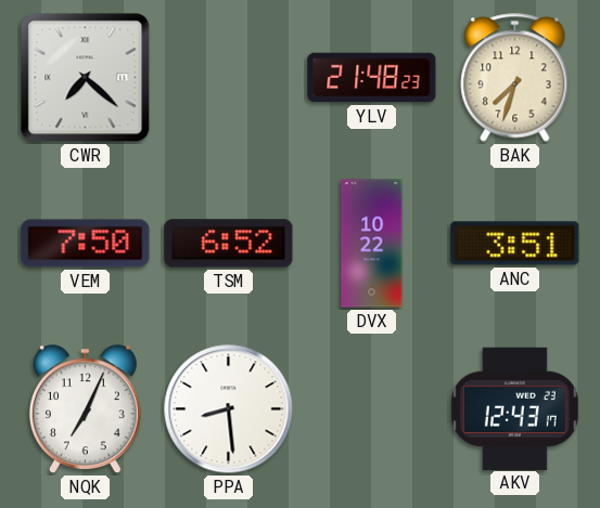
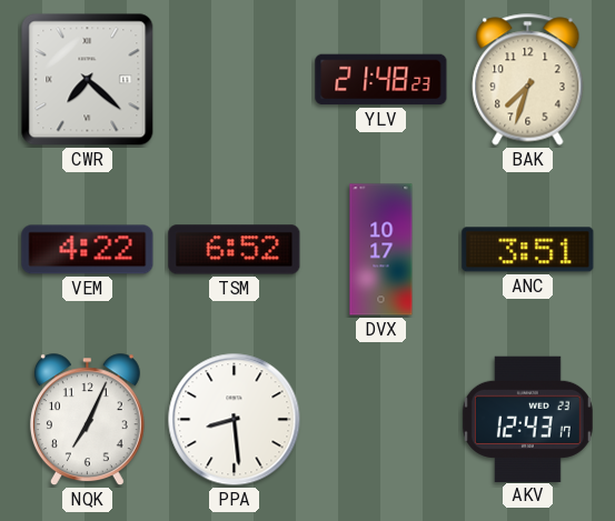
VEM: 7:50 -> 4:22
DVX: 10:22 -> 10:17
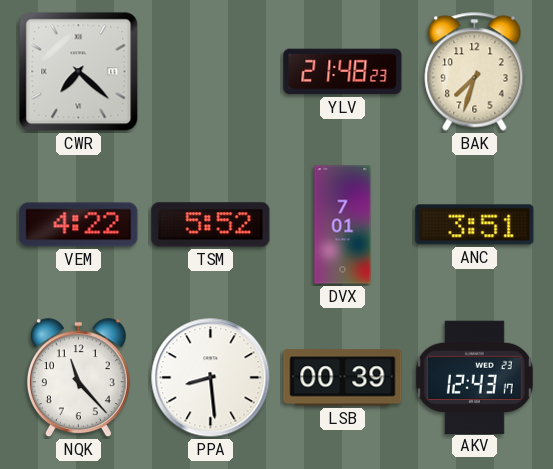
TSM: 6:52 -> 5:52
DVX: 10:17 -> 7:01
NQK: 7:04 -> 11:23
LSB: none -> 00:39
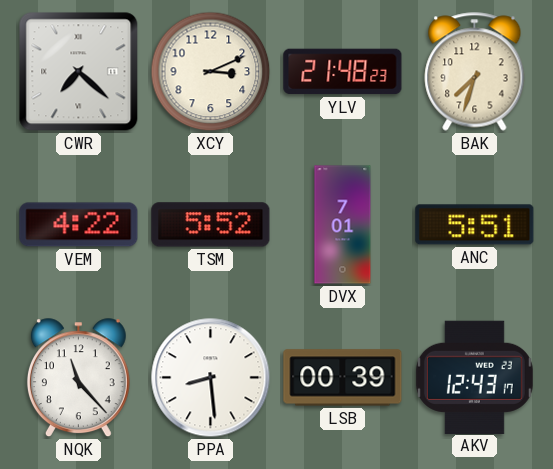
XCY: none -> 3:11
ANC: 3:51 -> 5:51
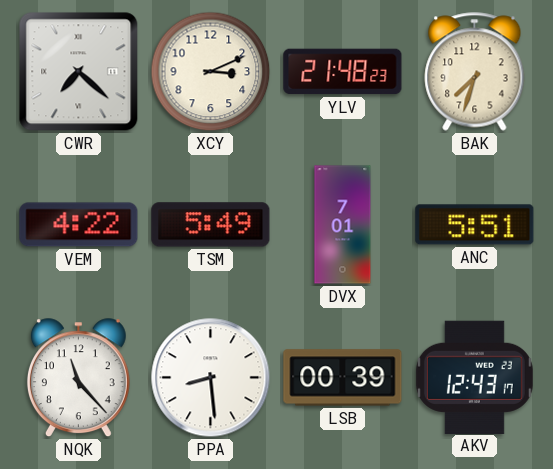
TSM: 5:52 -> 5:49
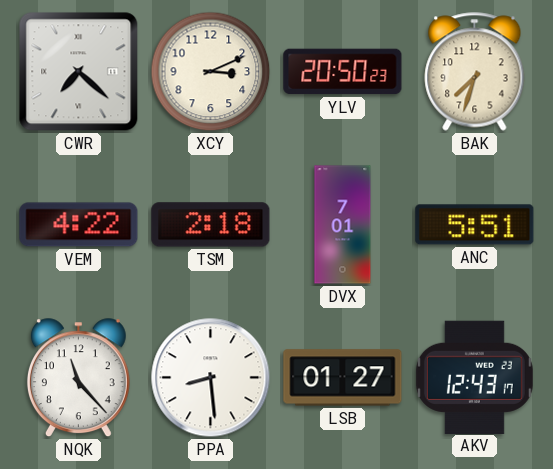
YLV: 21:48 -> 20:50
TSM: 5:49 -> 2:18
LSB: 00:39 -> 01:27
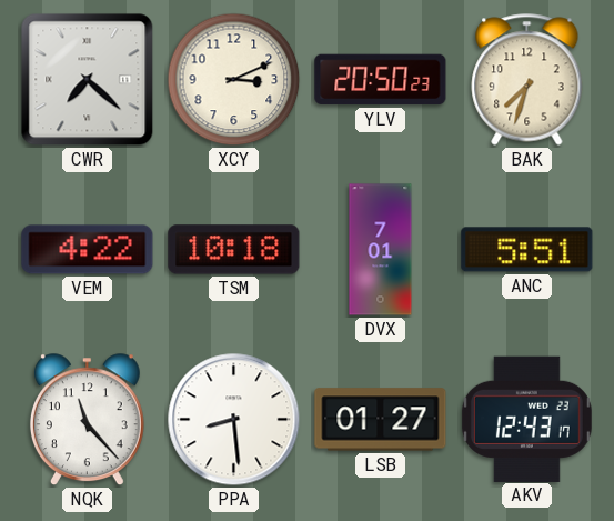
TSM: 2:18 -> 10:18
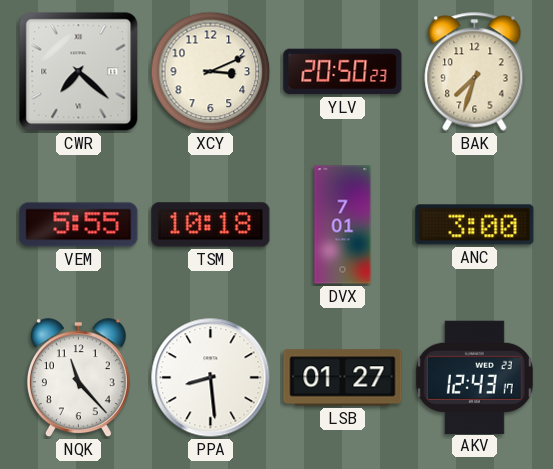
VEM: 4:22 -> 5:55
ANC: 5:51 -> 3:00
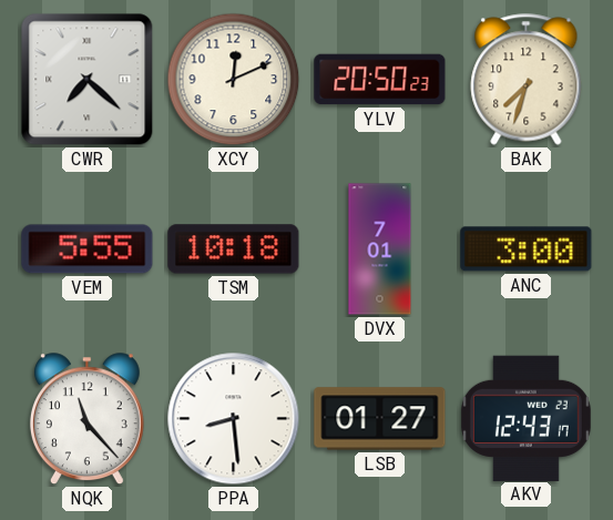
XCY: 3:11 -> 12:11
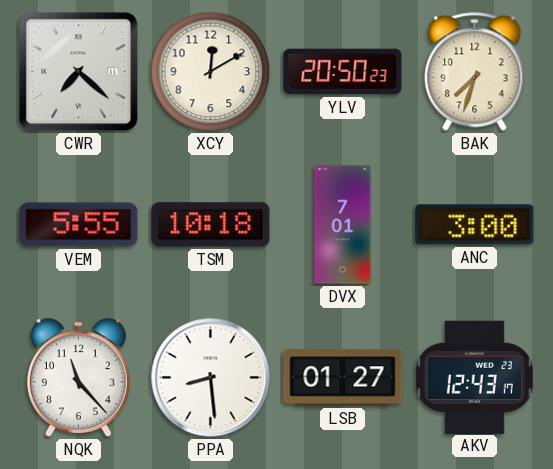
XCY: 12:11 -> 12:10
